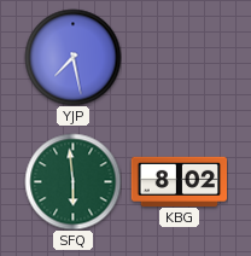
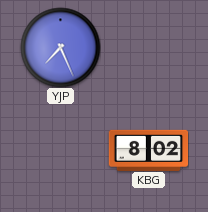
YJP: 7:28 -> 7:26
SFQ: 5:59 -> none
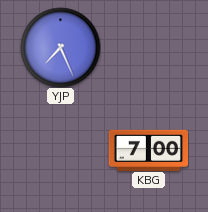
KBG: 8:02 -> 7:00
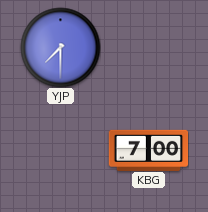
YJP: 7:26 -> 7:30
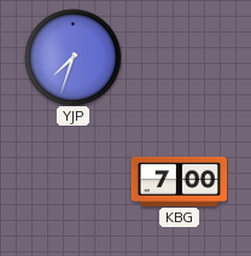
YJP: 7:30 -> 7:33
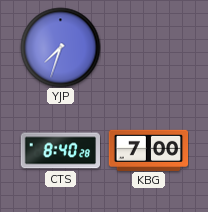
CTS: none -> 8:40
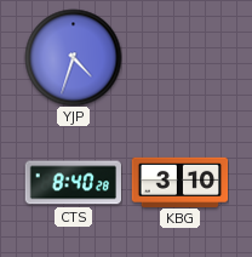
YJP: 7:33 -> 4:33
KBG: 7:00 -> 3:10
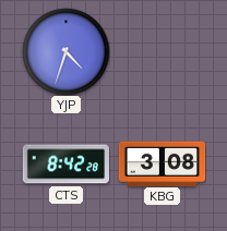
CTS: 8:40 -> 8:42
KBG: 3:10 -> 3:08
